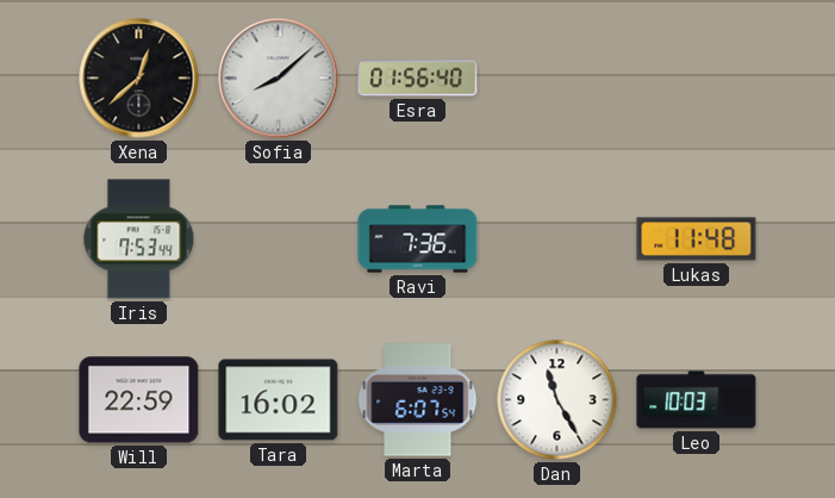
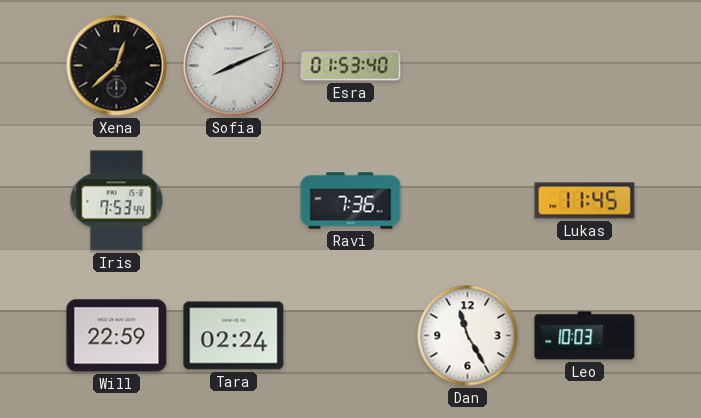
Sofia: 8:08 -> 8:11
Esra: 01:56 -> 01:53
Lukas: 11:48 -> 11:45
Tara: 16:02 -> 02:24
Marta: 6:07 -> none
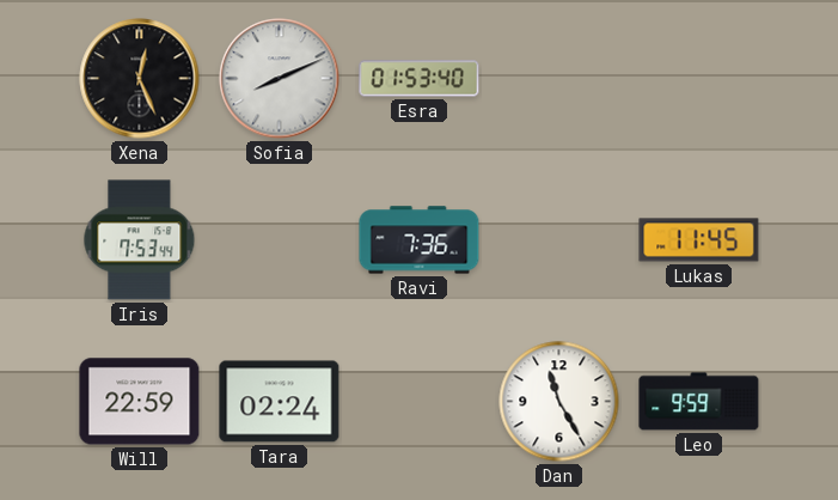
Xena: 12:38 -> 12:26
Leo: 10:03 -> 9:59
